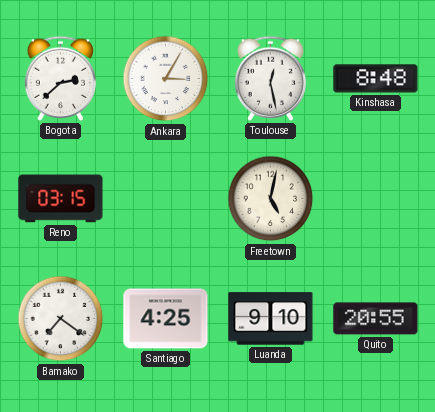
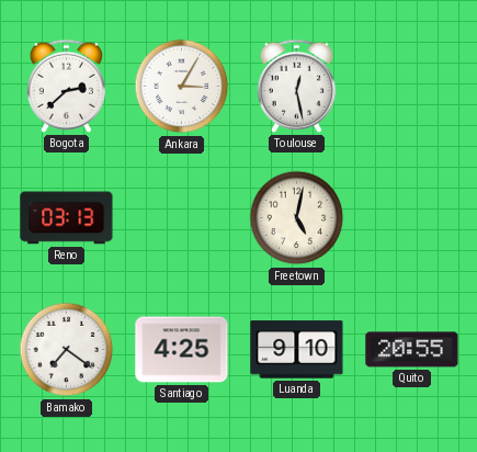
Kinshasa: 8:48 -> none
Reno: 03:15 -> 03:13
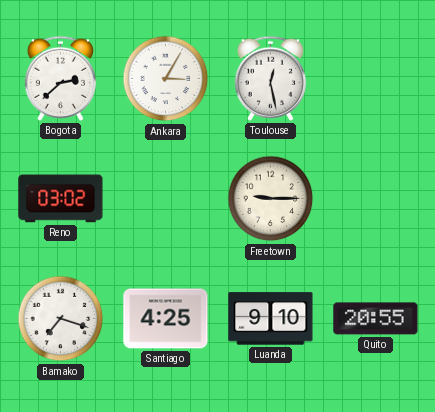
Reno: 03:13 -> 03:02
Freetown: 5:02 -> 9:15
Bamako: 7:21 -> 7:18
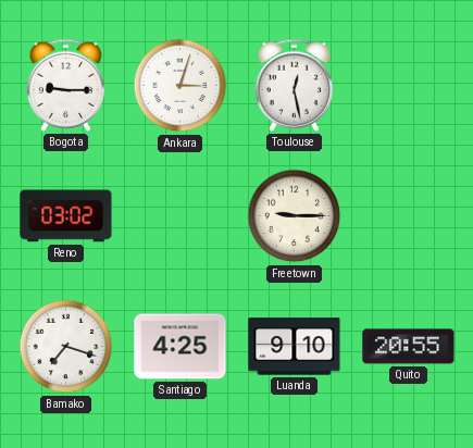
Bogota: 2:38 -> 9:15
Ankara: 3:05 -> 3:03
